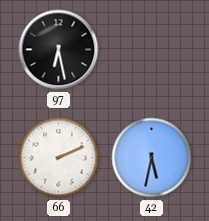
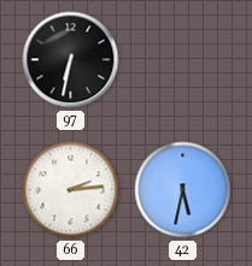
97: 6:28 -> 6:32
66: 2:11 -> 2:14
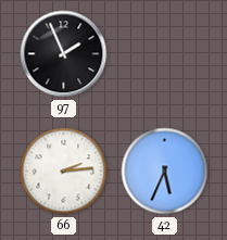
97: 6:32 -> 1:56
42: 5:32 -> 5:34
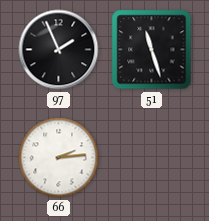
51: none -> 11:27
42: 5:34 -> none
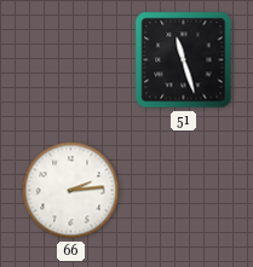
97: 1:56 -> none
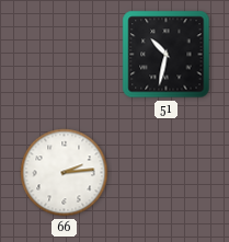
51: 11:27 -> 10:32
